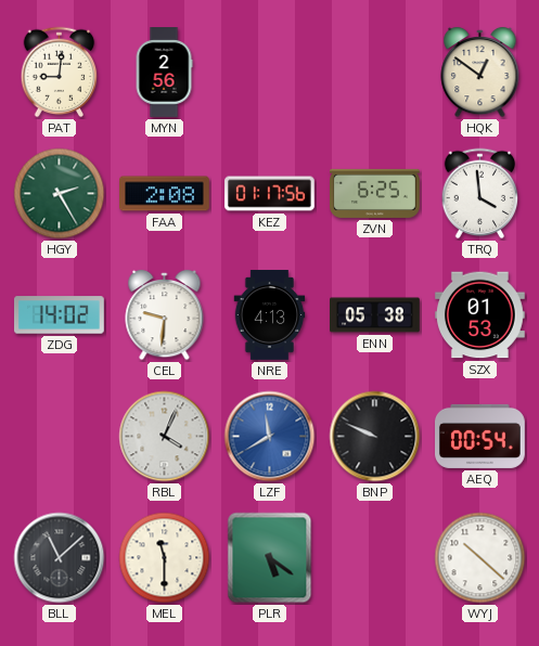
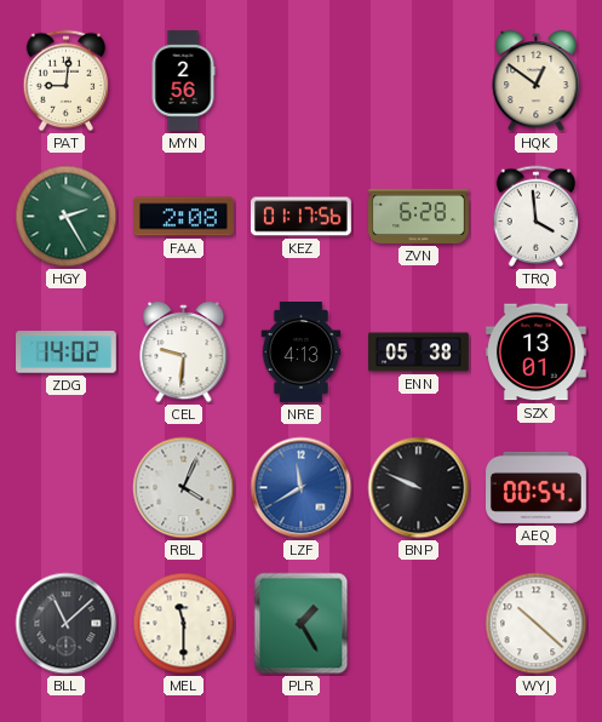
ZVN: 6:25 -> 6:28
SZX: 01:53 -> 13:01
PLR: 5:21 -> 1:25
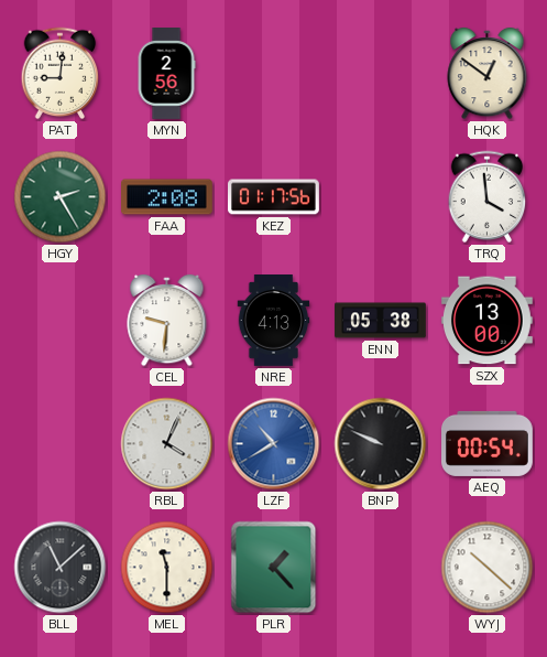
ZVN: 6:28 -> none
ZDG: 14:02 -> none
SZX: 13:01 -> 13:00
LZF: 11:40 -> 10:40
PLR: 1:25 -> 1:23
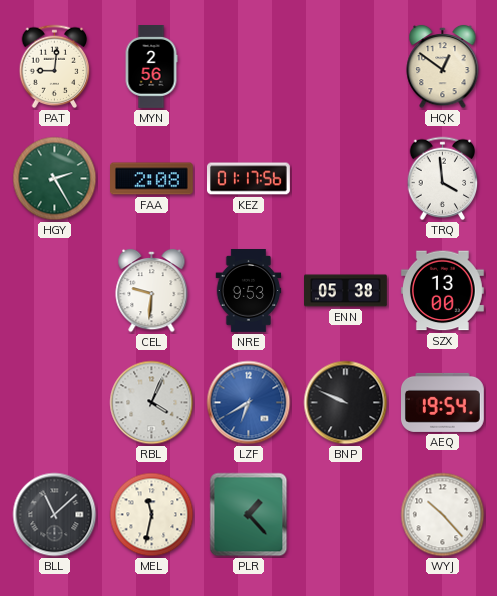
NRE: 4:13 -> 9:53
LZF: 10:40 -> 6:40
AEQ: 00:54 -> 19:54
MEL: 11:30 -> 11:32
WYJ: 10:22 -> 10:23
